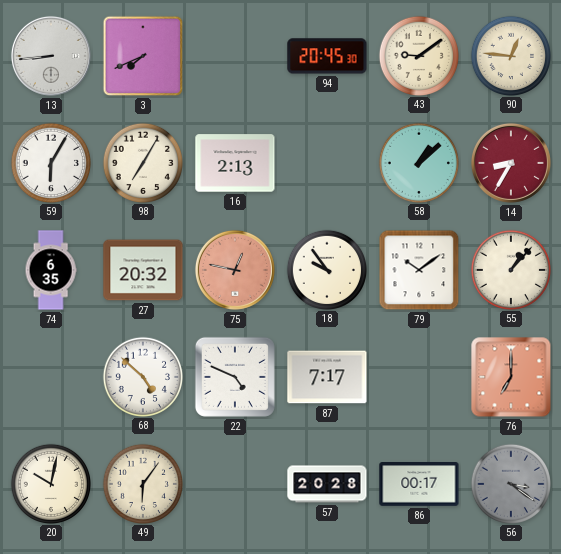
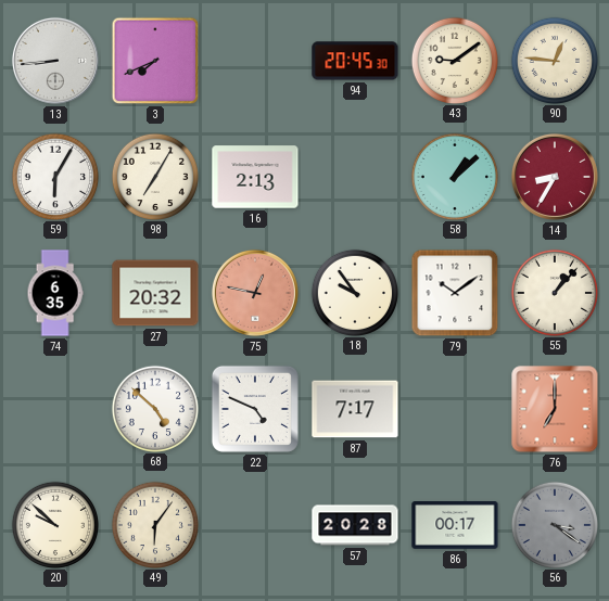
20: 10:02 -> 9:52
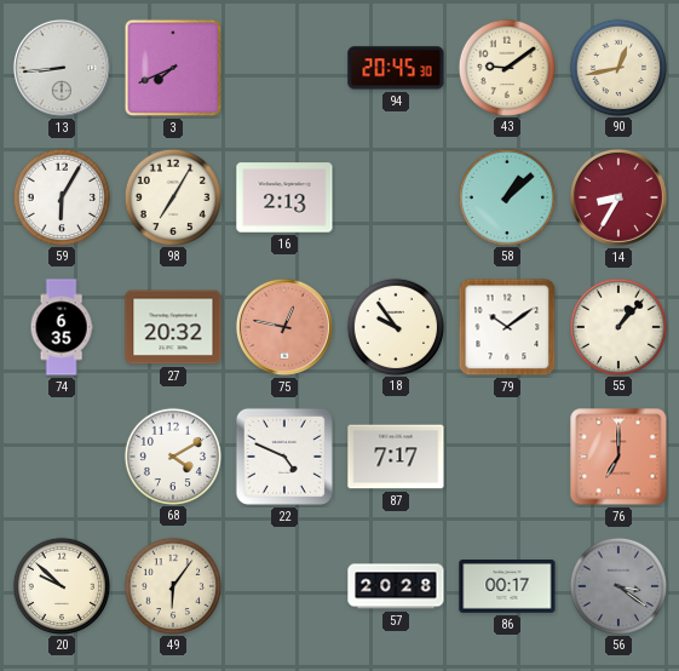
90: 12:46 -> 12:43
68: 4:52 -> 4:10
